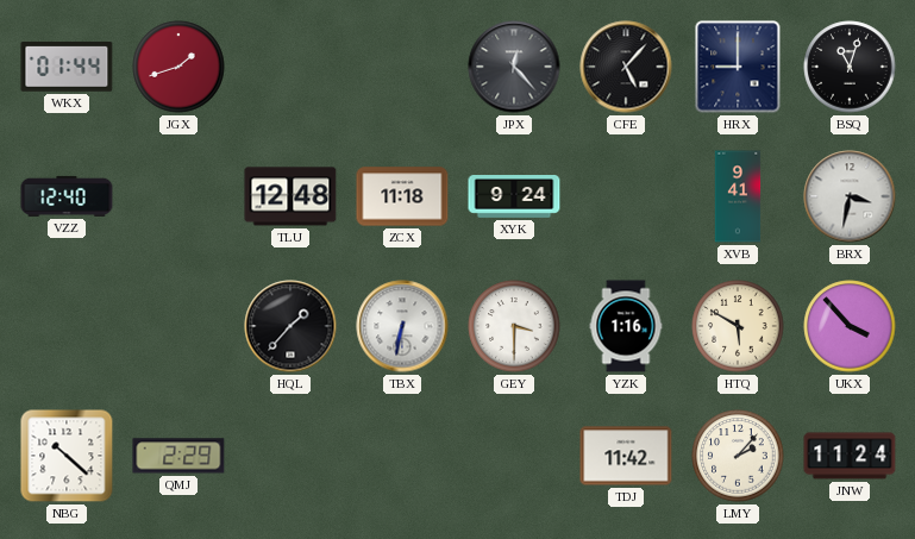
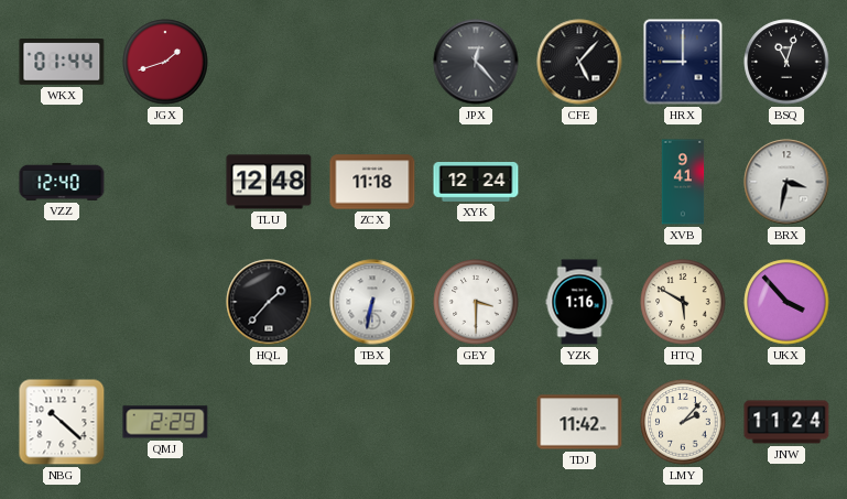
XYK: 9:24 -> 12:24
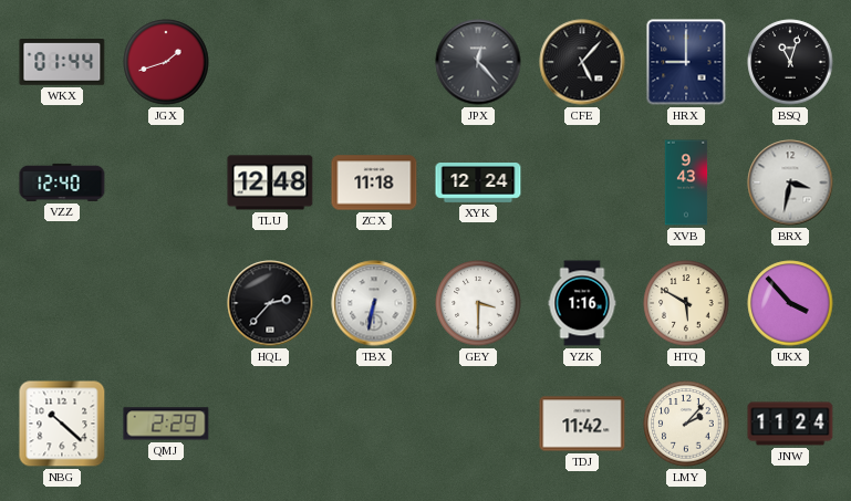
XVB: 9:41 -> 9:43
HQL: 1:37 -> 2:37
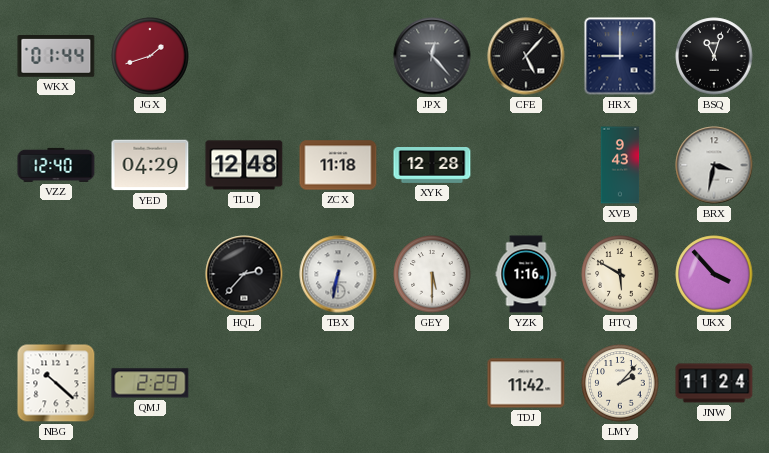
YED: none -> 04:29
XYK: 12:24 -> 12:28
GEY: 3:30 -> 5:30
